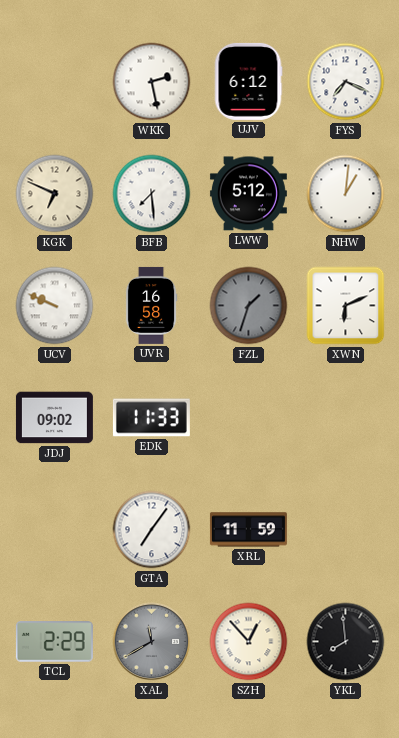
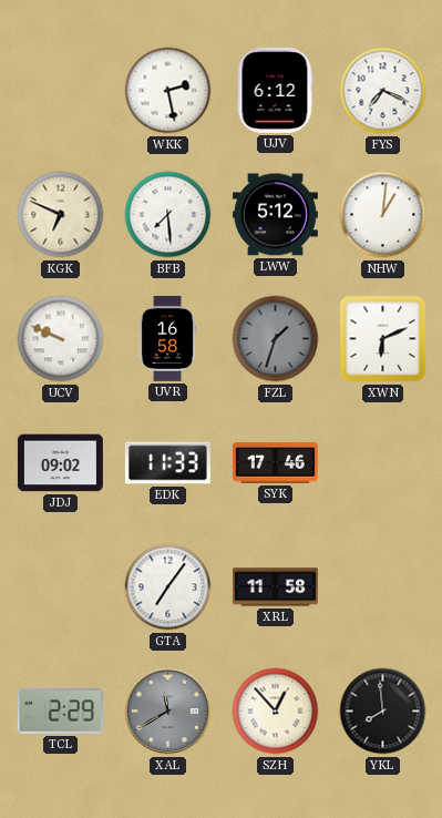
SYK: none -> 17:46
XRL: 11:59 -> 11:58
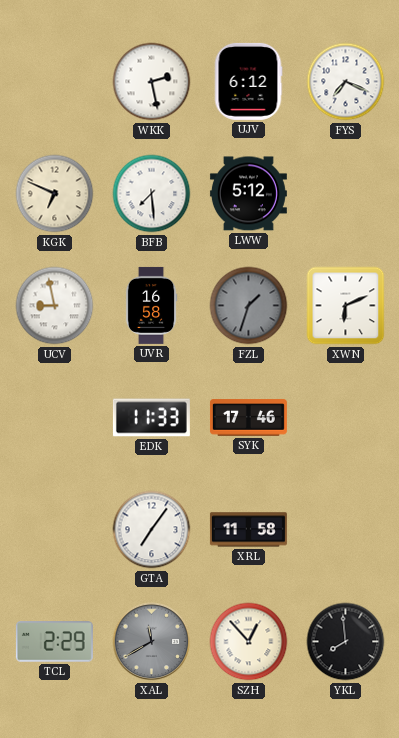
NHW: 1:01 -> none
UCV: 9:49 -> 8:58
JDJ: 09:02 -> none
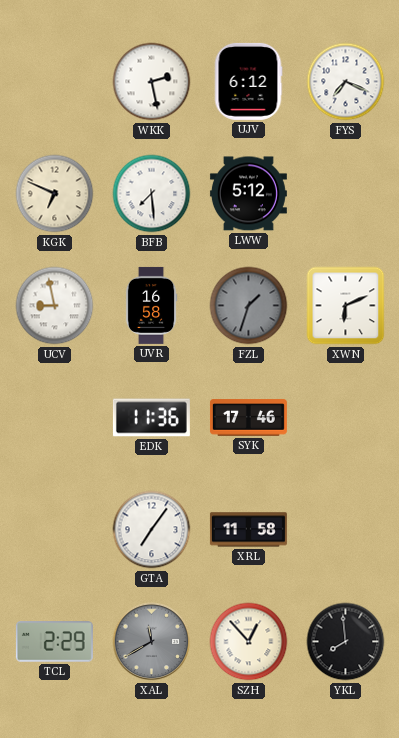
EDK: 11:33 -> 11:36
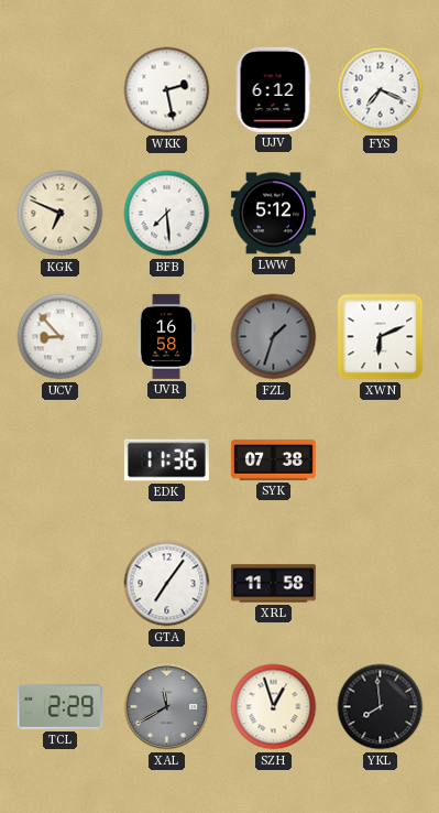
UCV: 8:58 -> 8:53
SYK: 17:46 -> 07:38
SZH: 12:53 -> 12:57
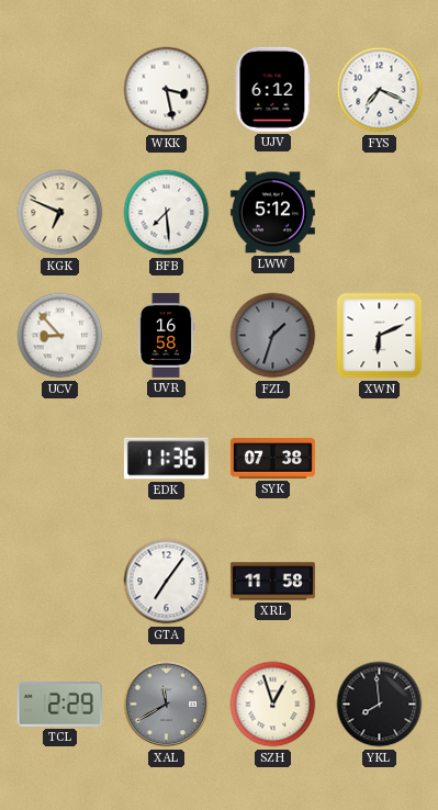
WKK: 2:28 -> 3:28
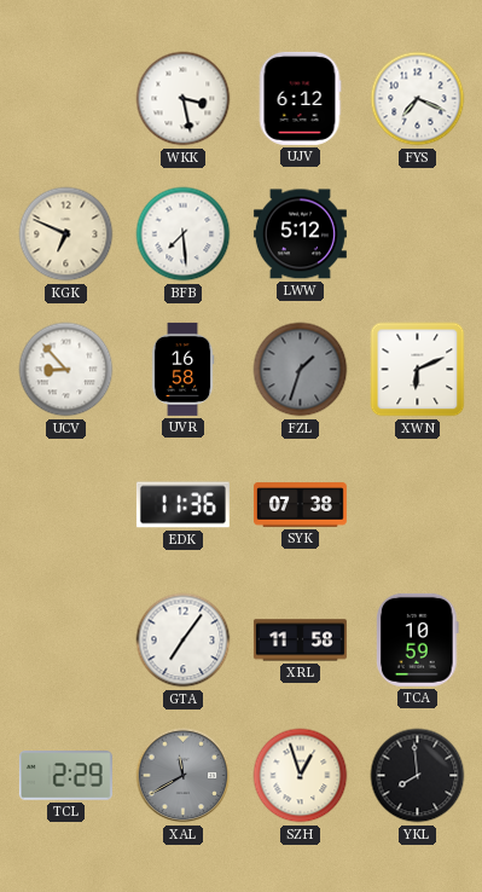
TCA: none -> 10:59
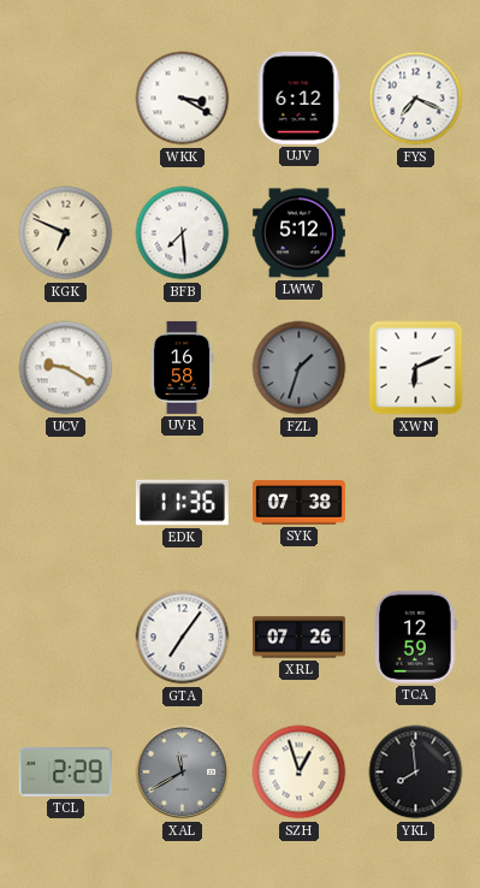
WKK: 3:28 -> 3:20
UCV: 8:53 -> 9:20
XRL: 11:58 -> 07:26
TCA: 10:59 -> 12:59
